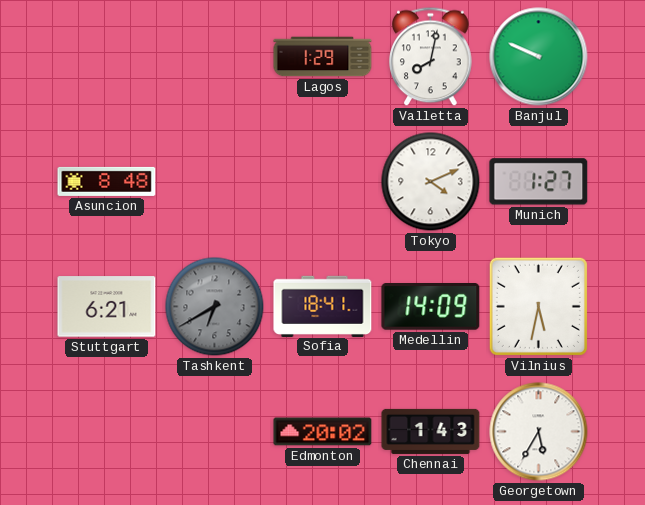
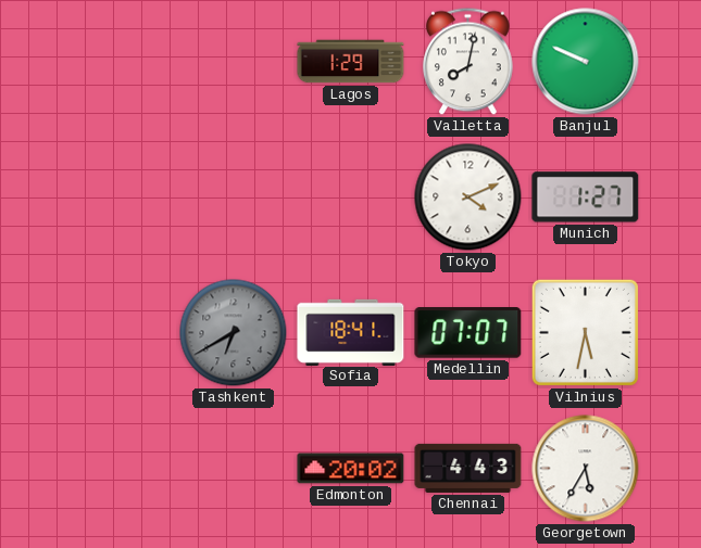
Asuncion: 8:48 -> none
Stuttgart: 6:21 -> none
Medellin: 14:09 -> 07:07
Chennai: 1:43 -> 4:43
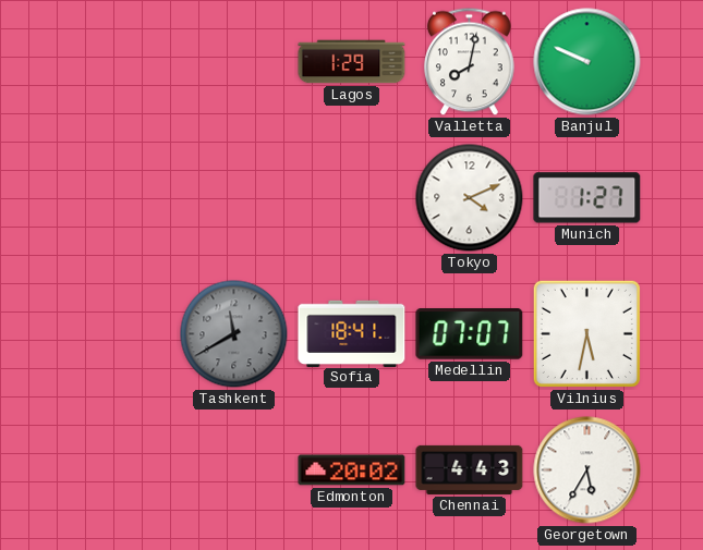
Tashkent: 6:40 -> 11:40
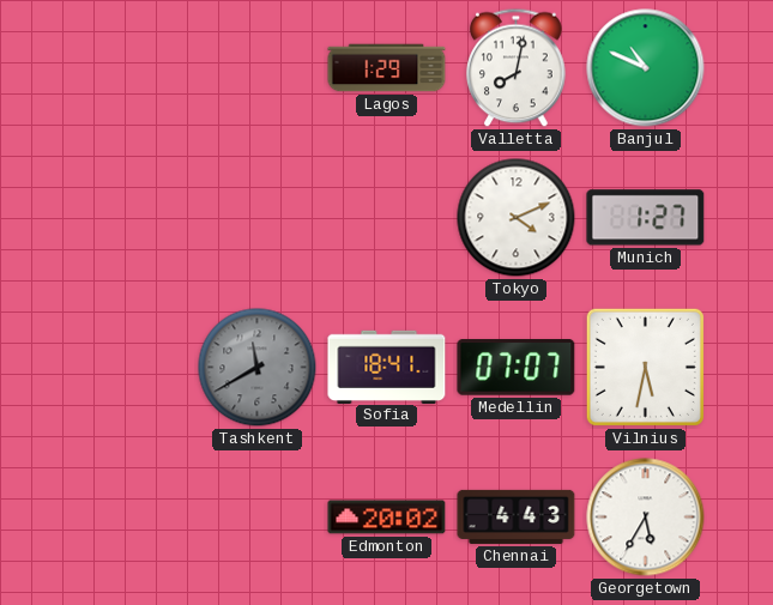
Banjul: 9:49 -> 10:49
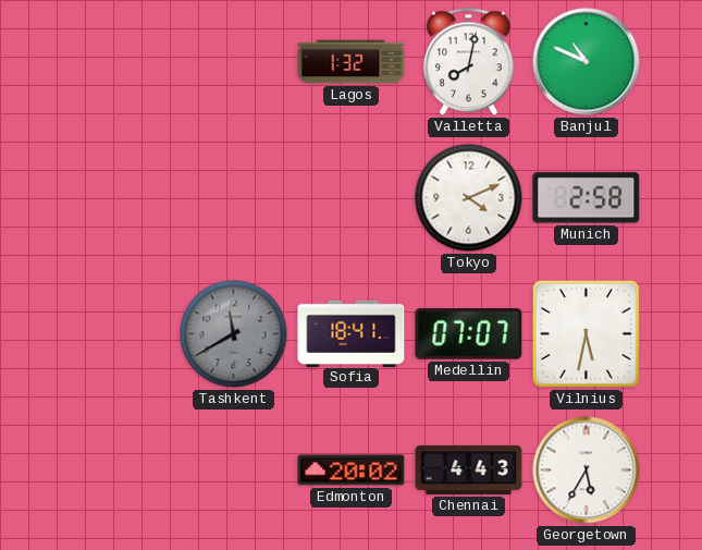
Lagos: 1:29 -> 1:32
Munich: 1:27 -> 2:58
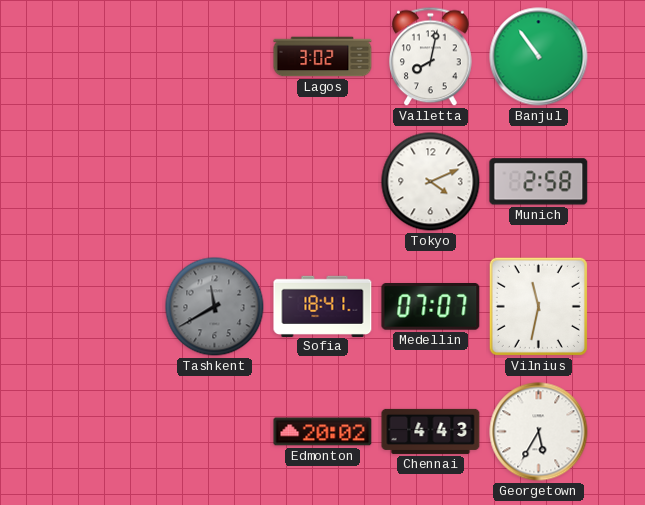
Lagos: 1:32 -> 3:02
Banjul: 10:49 -> 10:54
Vilnius: 5:32 -> 11:32
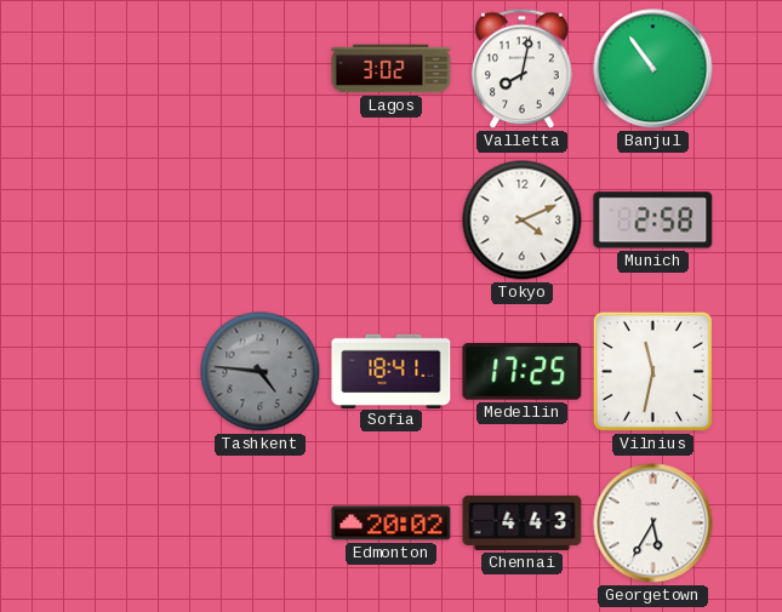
Tashkent: 11:40 -> 4:46
Medellin: 07:07 -> 17:25
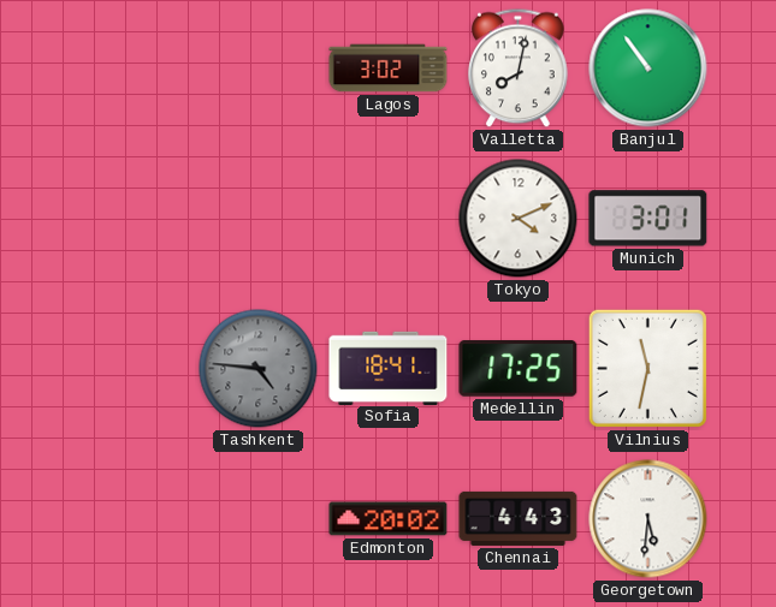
Munich: 2:58 -> 3:01
Georgetown: 5:35 -> 5:31
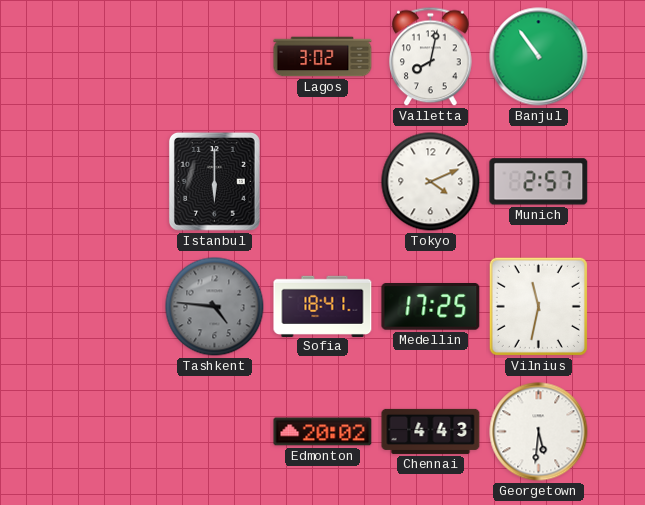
Istanbul: none -> 6:00
Munich: 3:01 -> 2:57
